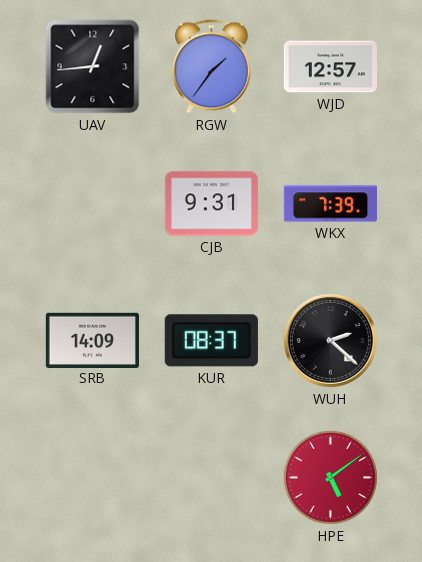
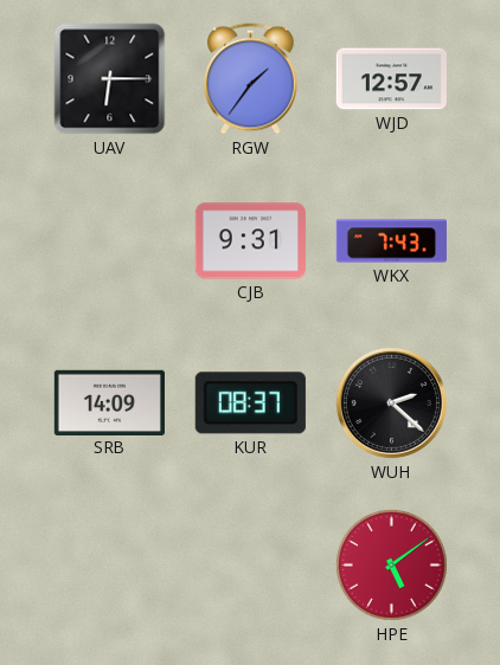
UAV: 12:44 -> 6:15
WKX: 7:39 -> 7:43
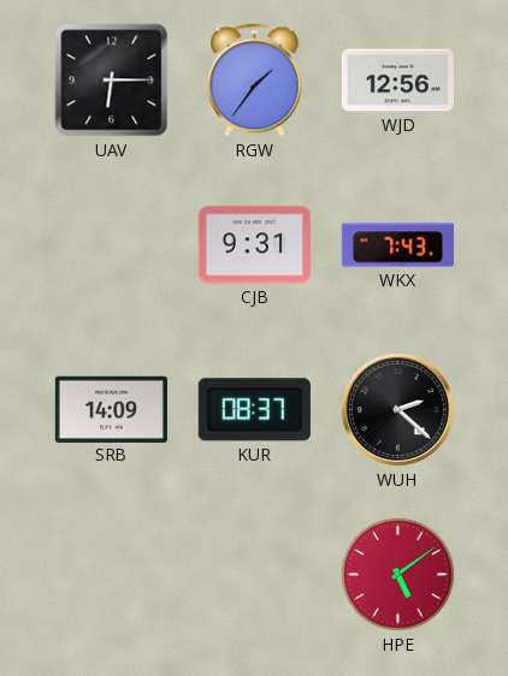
WJD: 12:57 -> 12:56
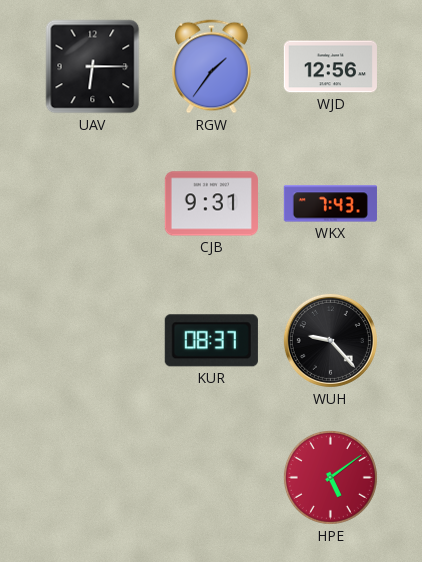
SRB: 14:09 -> none
WUH: 2:22 -> 9:23
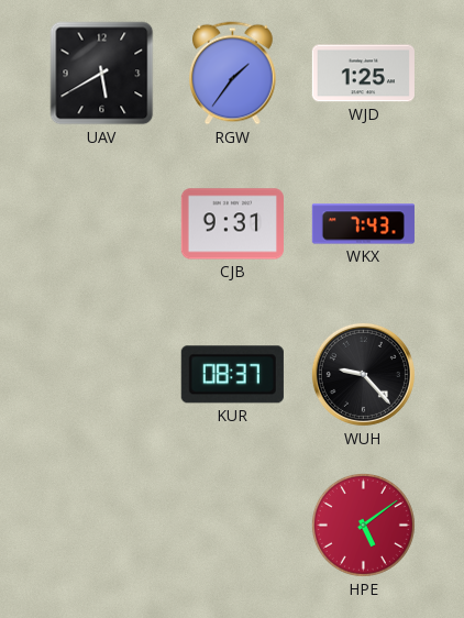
UAV: 6:15 -> 5:40
WJD: 12:56 -> 1:25
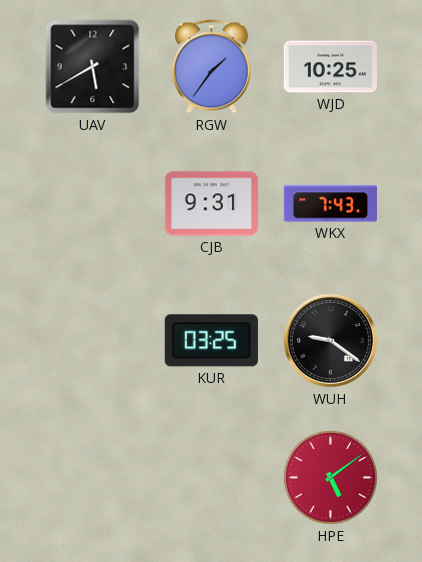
WJD: 1:25 -> 10:25
KUR: 08:37 -> 03:25
WUH: 9:23 -> 9:21
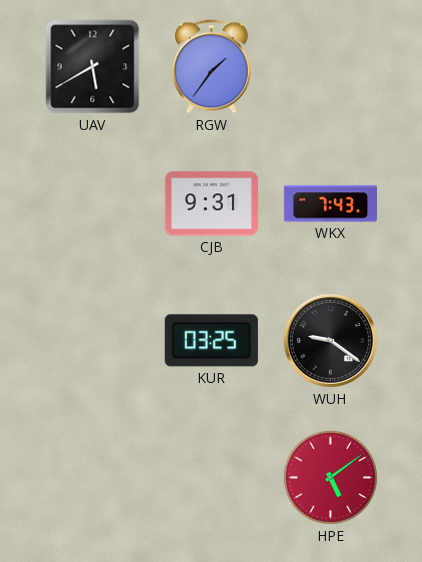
WJD: 10:25 -> none
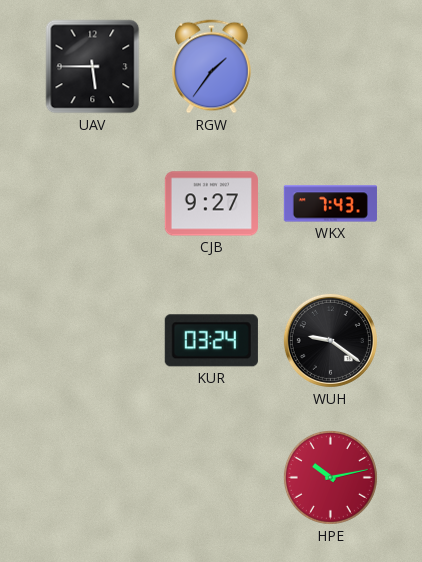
UAV: 5:40 -> 5:45
CJB: 9:31 -> 9:27
KUR: 03:25 -> 03:24
HPE: 5:09 -> 10:13
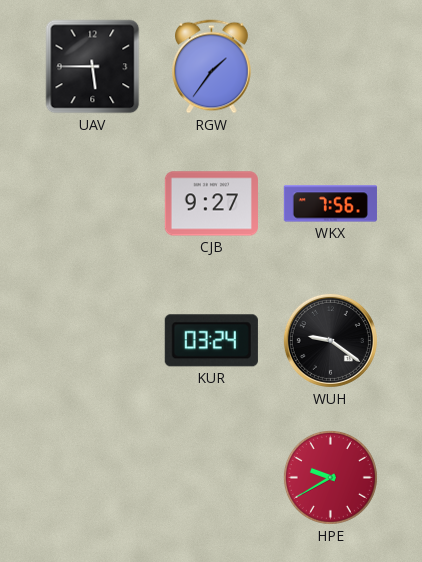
WKX: 7:43 -> 7:56
HPE: 10:13 -> 9:40
